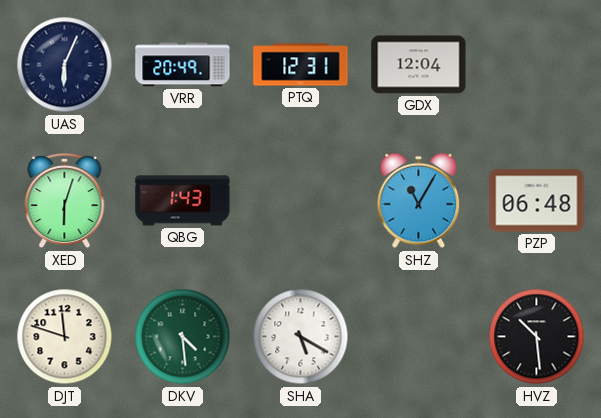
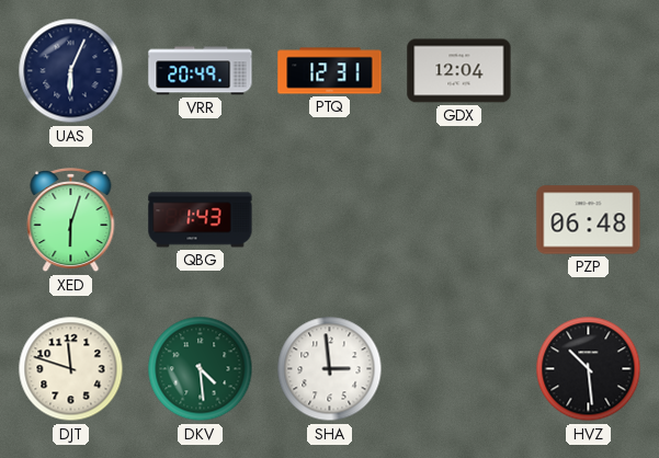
SHZ: 11:05 -> none
SHA: 5:20 -> 2:59
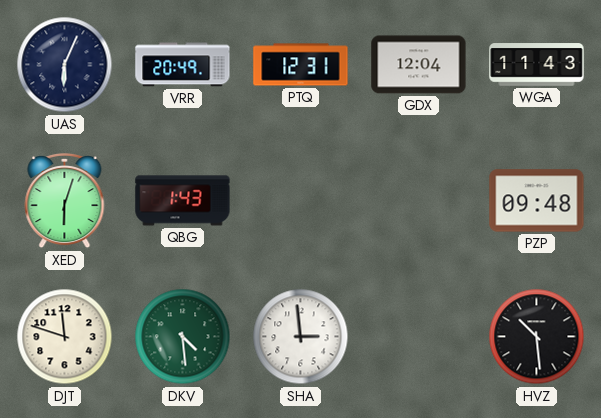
WGA: none -> 11:43
PZP: 06:48 -> 09:48
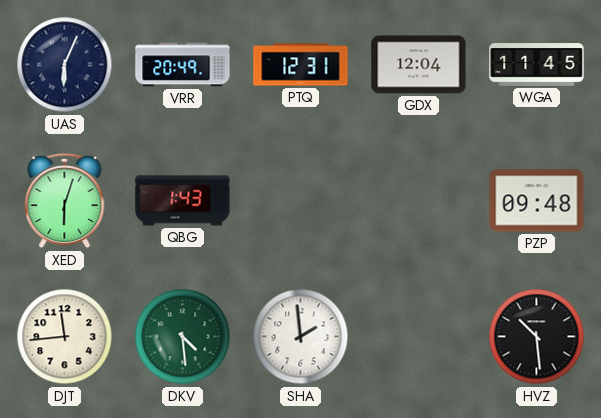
WGA: 11:43 -> 11:45
DJT: 11:48 -> 11:44
SHA: 2:59 -> 1:59
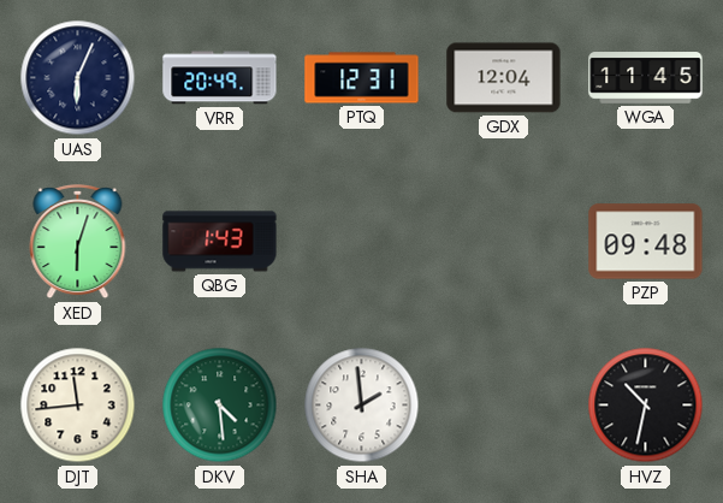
HVZ: 10:29 -> 10:32
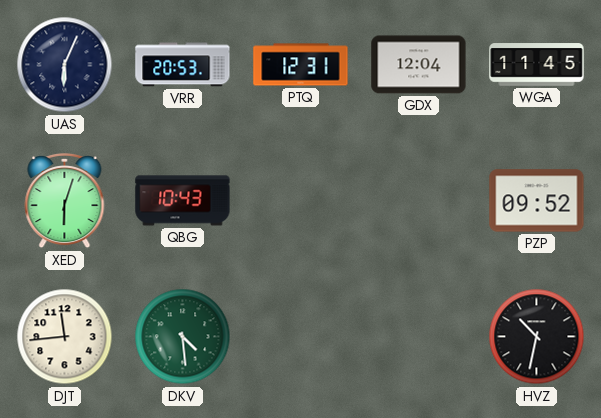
VRR: 20:49 -> 20:53
QBG: 1:43 -> 10:43
PZP: 09:48 -> 09:52
SHA: 1:59 -> none
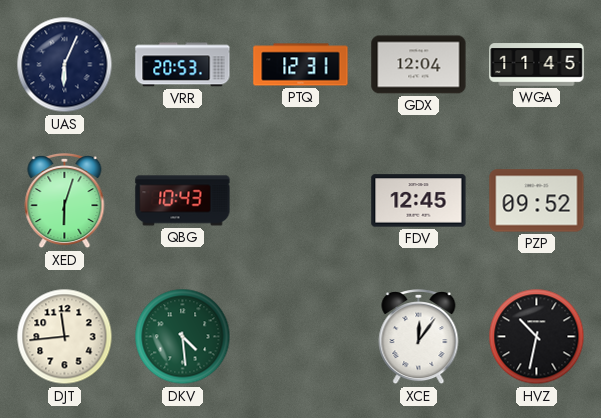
FDV: none -> 12:45
XCE: none -> 12:06
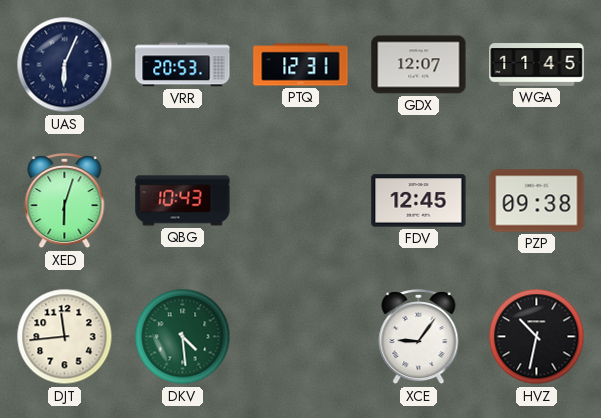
GDX: 12:04 -> 12:07
PZP: 09:52 -> 09:38
XCE: 12:06 -> 9:06
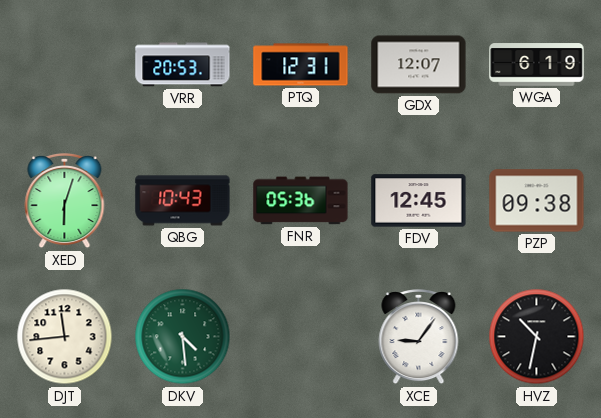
UAS: 6:04 -> none
WGA: 11:45 -> 6:19
FNR: none -> 05:36
